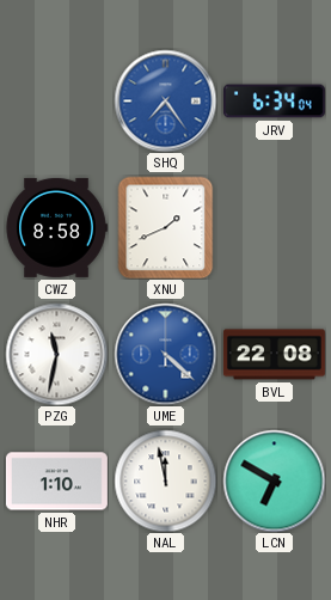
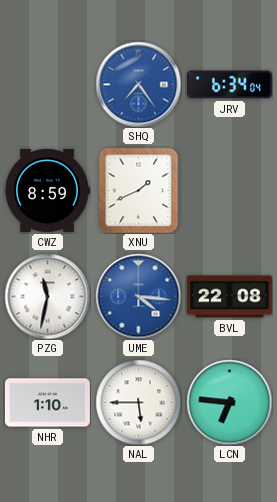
CWZ: 8:58 -> 8:59
UME: 4:22 -> 4:16
NAL: 11:58 -> 5:45
LCN: 6:50 -> 6:46
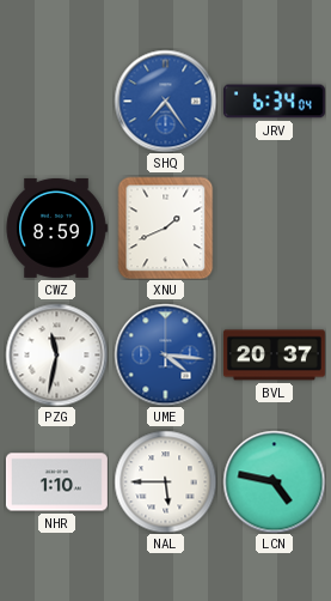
BVL: 22:08 -> 20:37
LCN: 6:46 -> 4:47
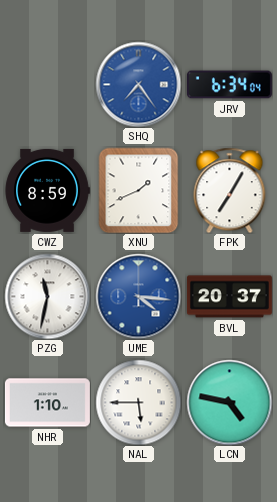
FPK: none -> 7:05
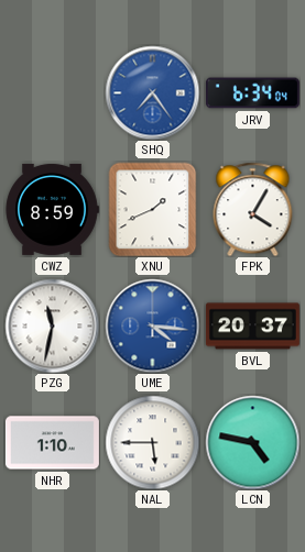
FPK: 7:05 -> 4:05
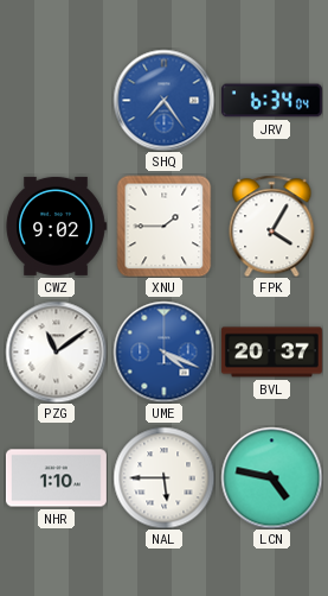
CWZ: 8:59 -> 9:02
XNU: 1:41 -> 1:45
PZG: 11:32 -> 11:09
UME: 4:16 -> 4:19
